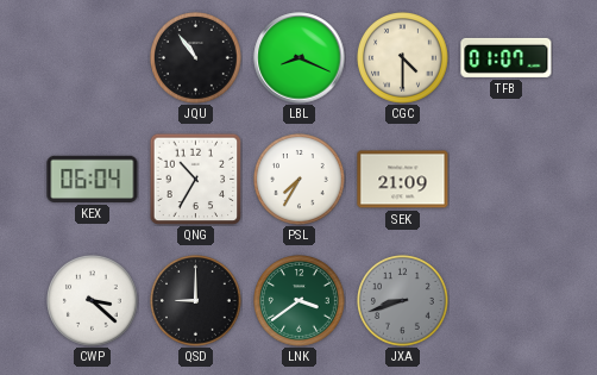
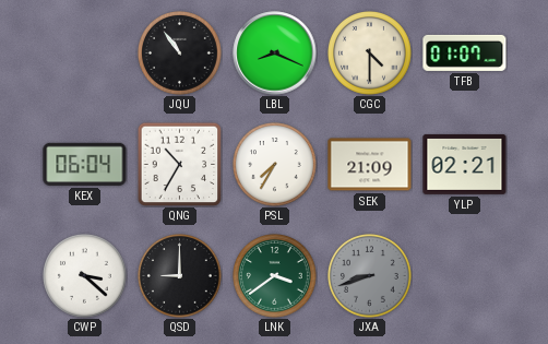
YLP: none -> 02:21
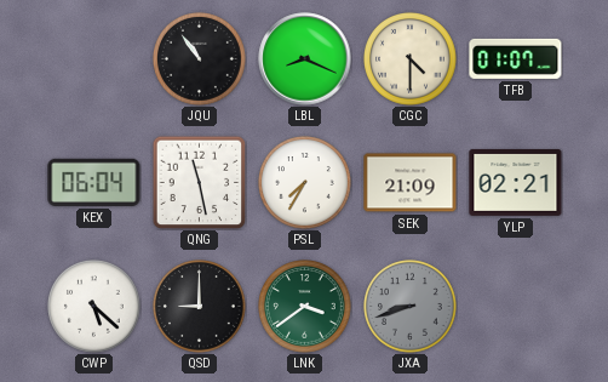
QNG: 10:35 -> 11:28
CWP: 3:22 -> 5:22
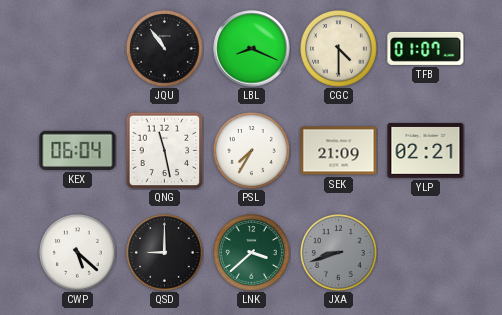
LNK: 3:39 -> 3:38
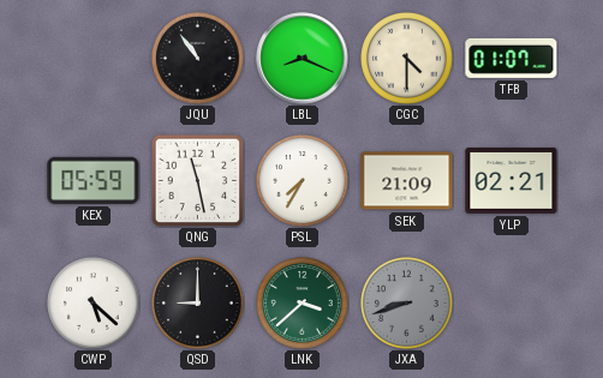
KEX: 06:04 -> 05:59
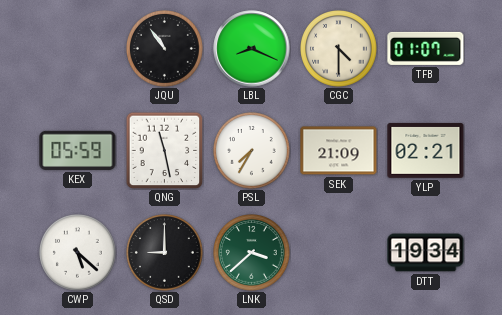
JXA: 8:42 -> none
DTT: none -> 19:34
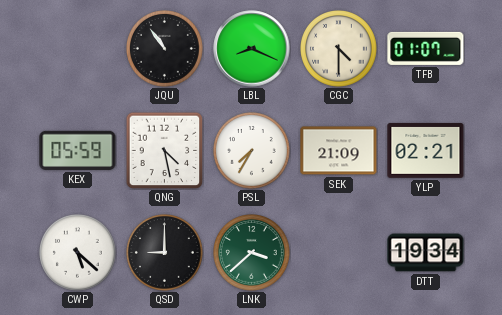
QNG: 11:28 -> 4:28
